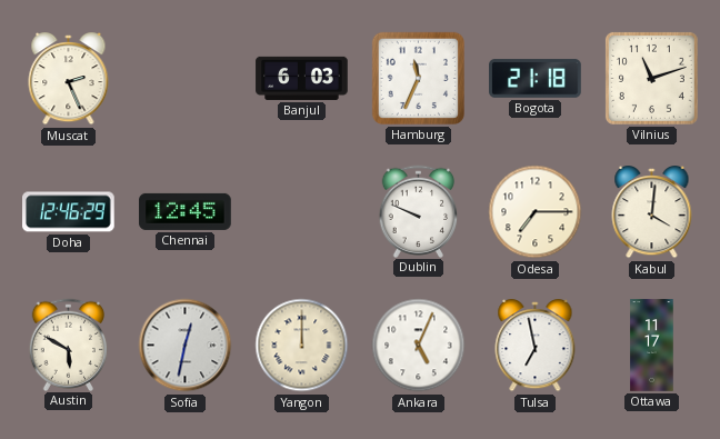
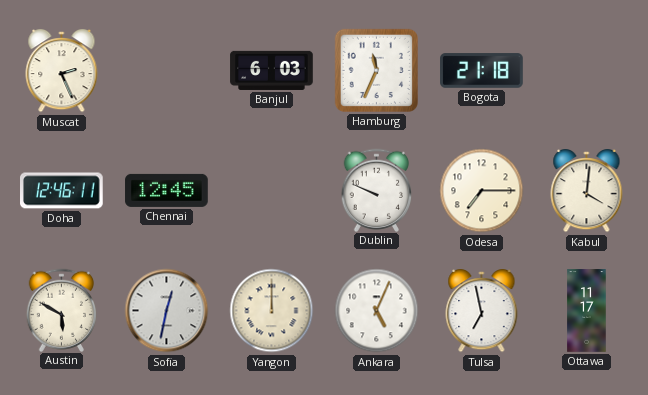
Vilnius: 11:12 -> none
Doha: 12:46:29 -> 12:46:11
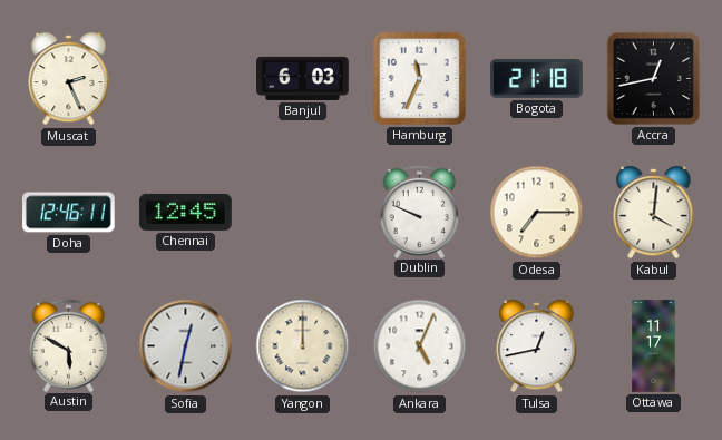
Accra: none -> 12:43
Tulsa: 6:58 -> 12:43
